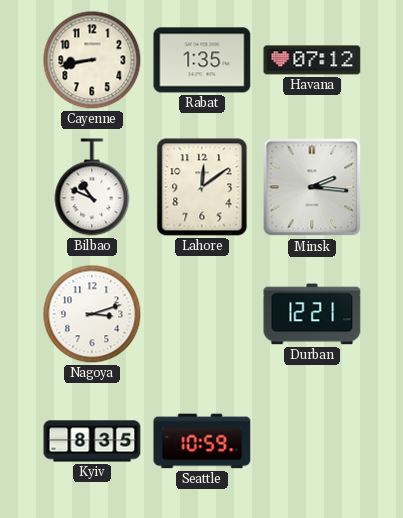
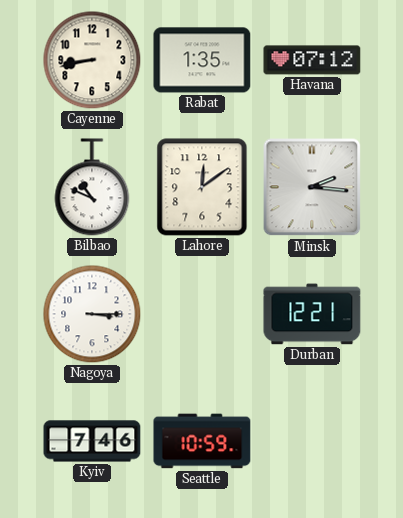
Nagoya: 3:12 -> 3:15
Kyiv: 8:35 -> 7:46
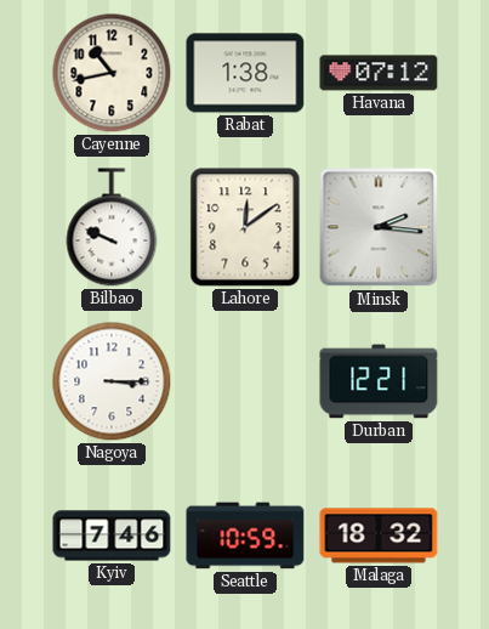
Cayenne: 8:43 -> 10:43
Rabat: 1:35 -> 1:38
Bilbao: 10:49 -> 9:49
Malaga: none -> 18:32
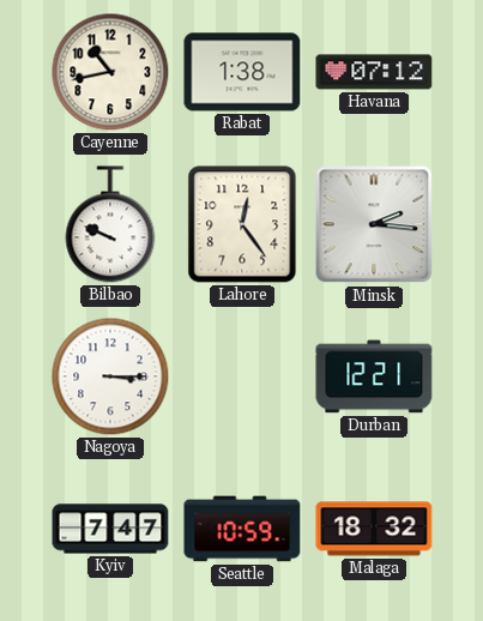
Lahore: 12:09 -> 12:24
Kyiv: 7:46 -> 7:47
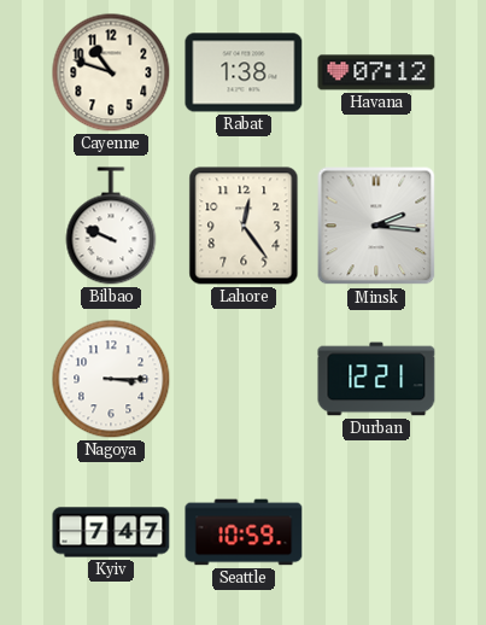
Cayenne: 10:43 -> 10:48
Malaga: 18:32 -> none
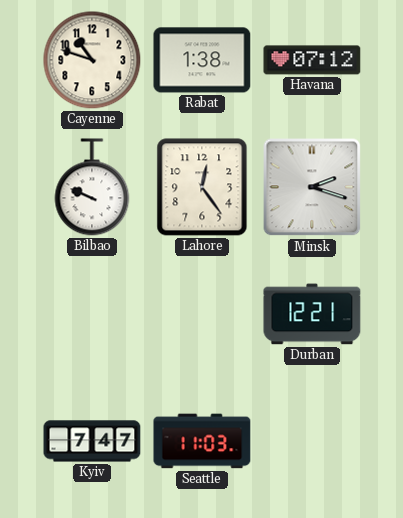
Minsk: 2:16 -> 2:18
Nagoya: 3:15 -> none
Seattle: 10:59 -> 11:03
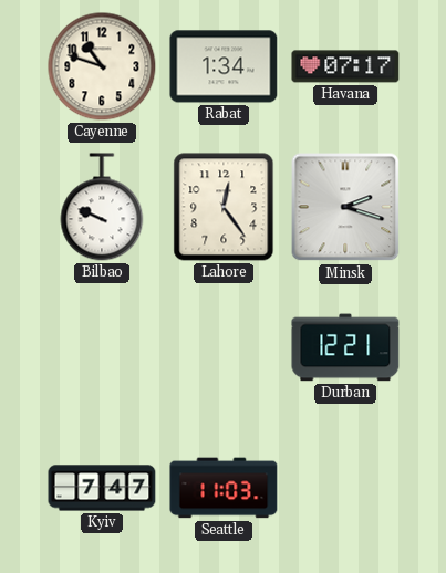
Rabat: 1:38 -> 1:34
Havana: 07:12 -> 07:17
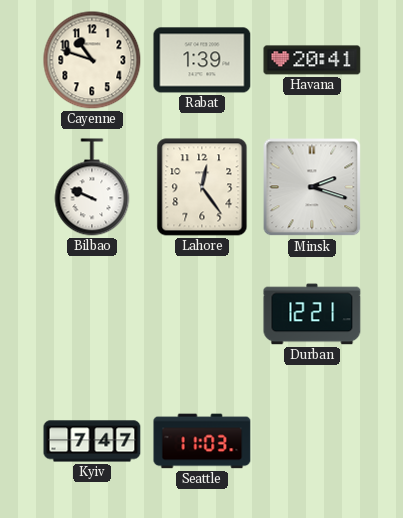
Rabat: 1:34 -> 1:39
Havana: 07:17 -> 20:41
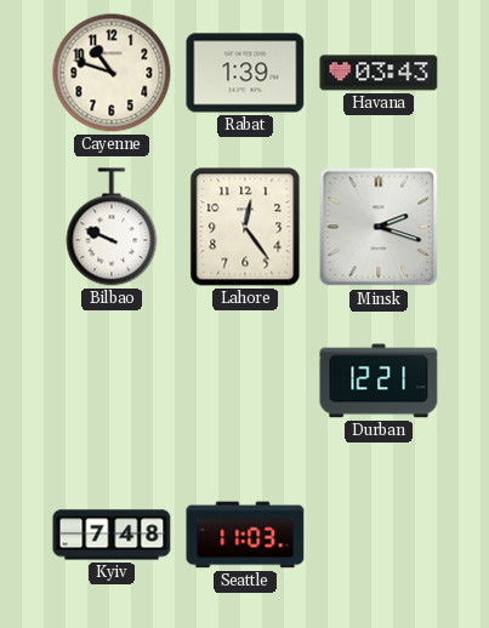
Havana: 20:41 -> 03:43
Kyiv: 7:47 -> 7:48
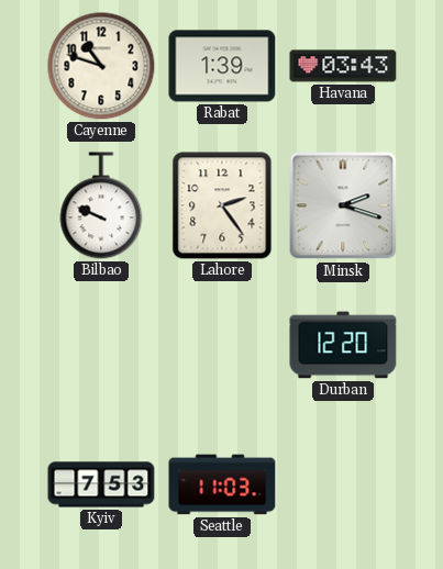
Lahore: 12:24 -> 2:24
Durban: 12:21 -> 12:20
Kyiv: 7:48 -> 7:53
